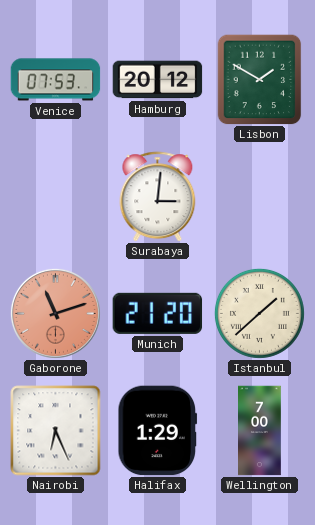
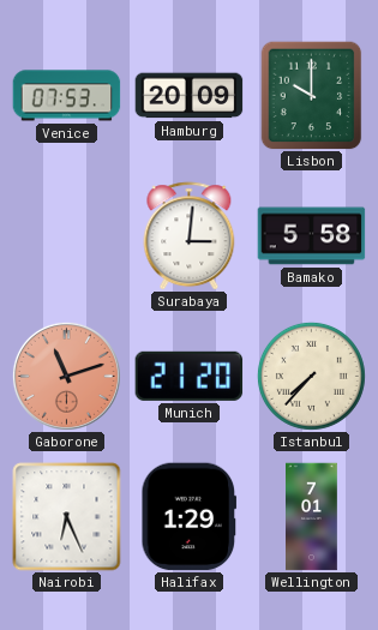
Hamburg: 20:12 -> 20:09
Lisbon: 1:50 -> 10:00
Bamako: none -> 5:58
Istanbul: 1:38 -> 7:37
Wellington: 7:00 -> 7:01
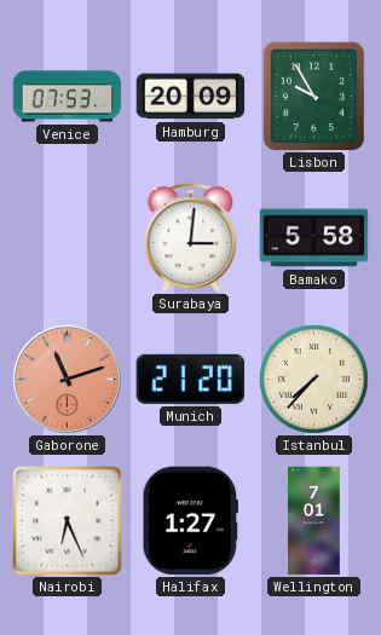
Lisbon: 10:00 -> 9:55
Halifax: 1:29 -> 1:27
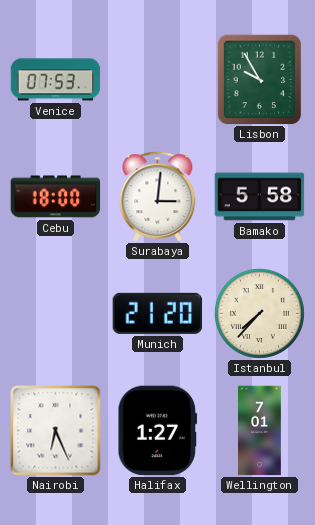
Hamburg: 20:09 -> none
Cebu: none -> 18:00
Gaborone: 11:12 -> none
